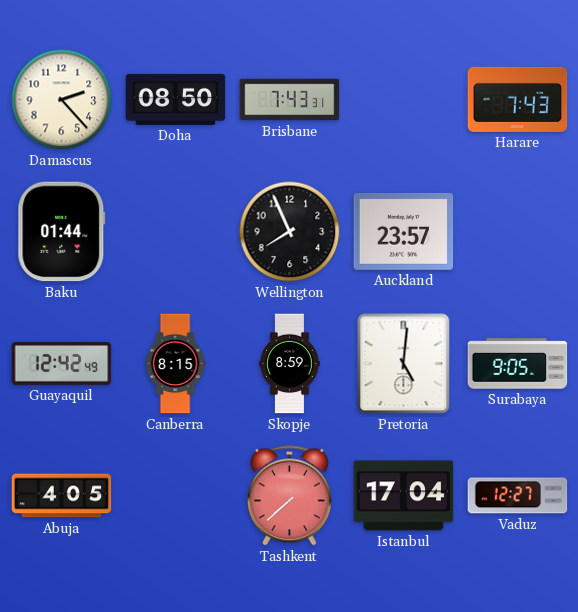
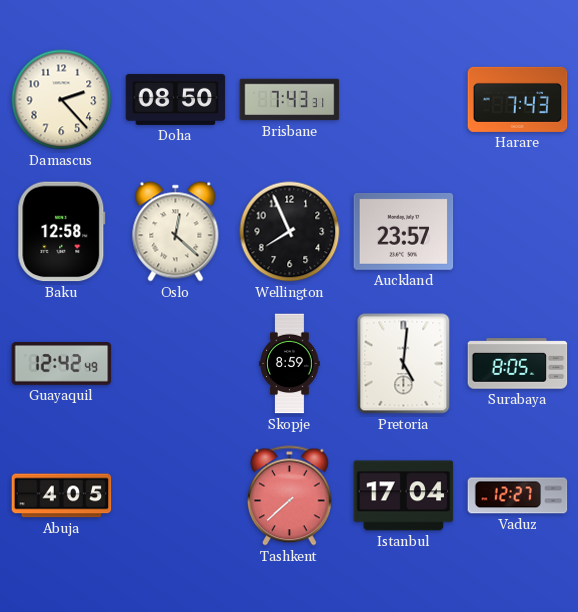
Baku: 01:44 -> 12:58
Oslo: none -> 12:22
Canberra: 8:15 -> none
Surabaya: 9:05 -> 8:05
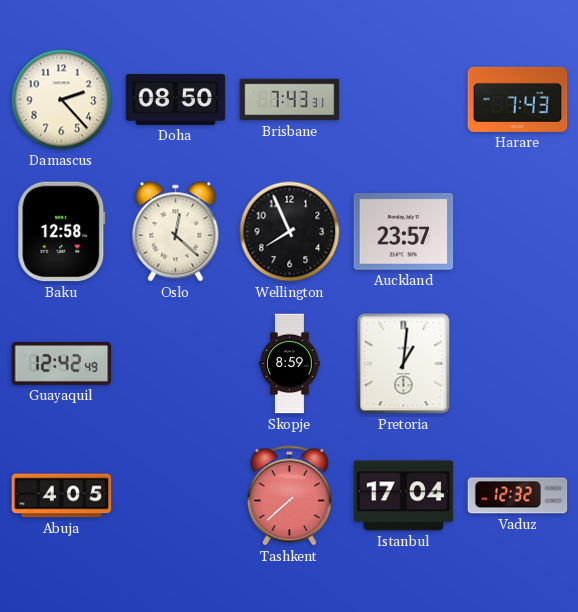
Pretoria: 5:01 -> 1:01
Surabaya: 8:05 -> none
Vaduz: 12:27 -> 12:32
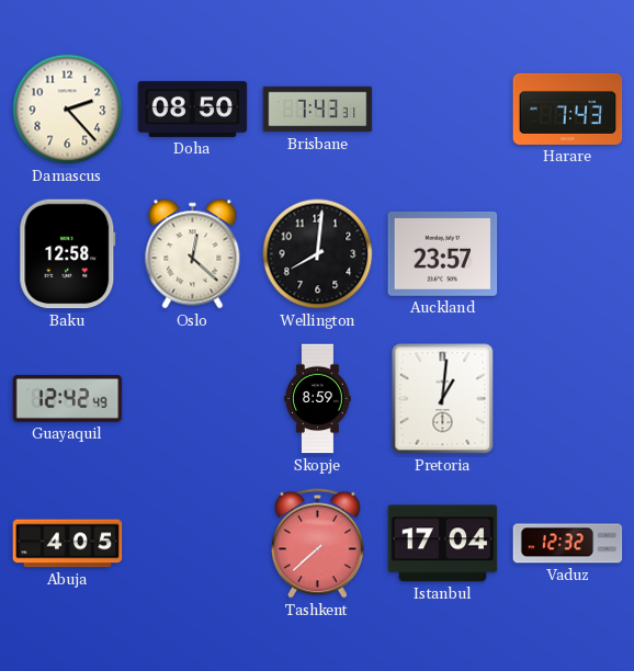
Wellington: 7:56 -> 8:01
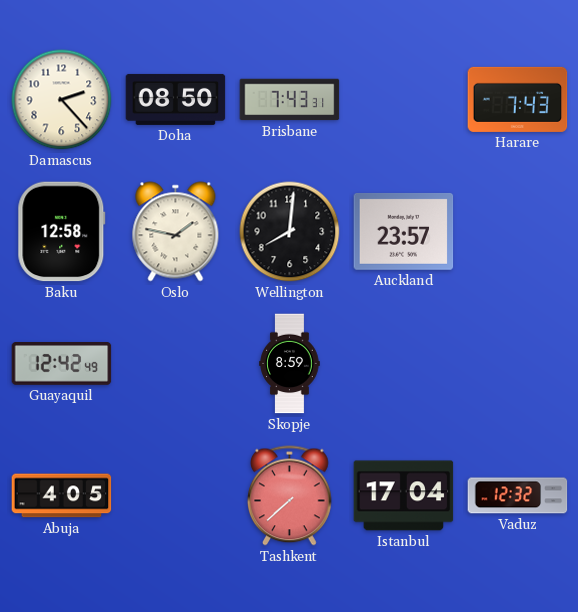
Oslo: 12:22 -> 1:47
Pretoria: 1:01 -> none
